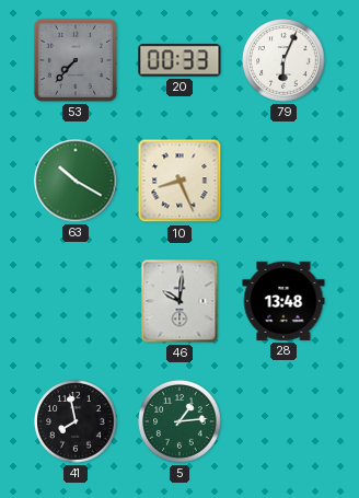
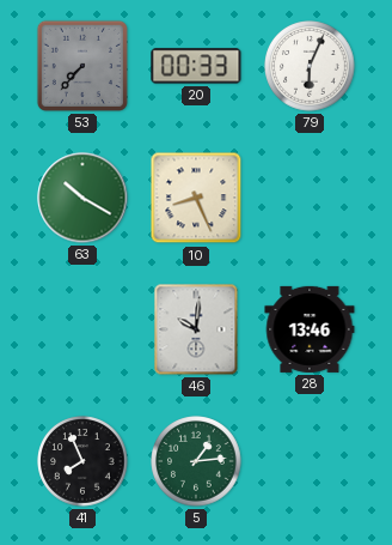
28: 13:48 -> 13:46
41: 7:58 -> 7:56
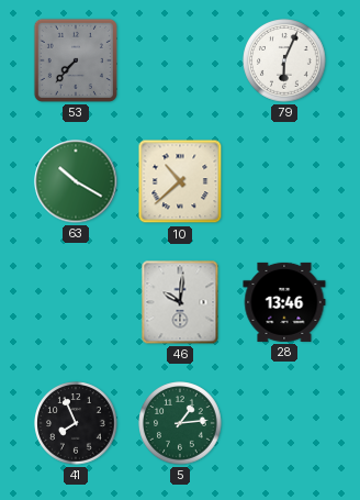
20: 00:33 -> none
10: 8:26 -> 10:38
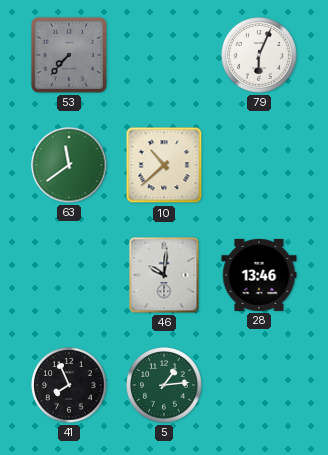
63: 10:20 -> 11:39
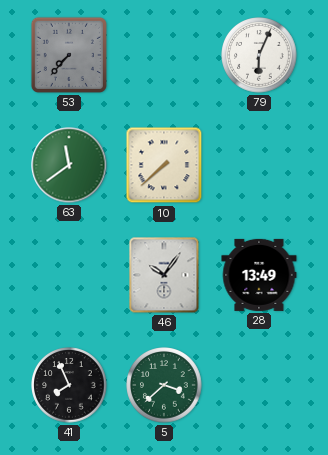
10: 10:38 -> 7:38
46: 10:01 -> 10:06
28: 13:46 -> 13:49
5: 1:14 -> 3:38
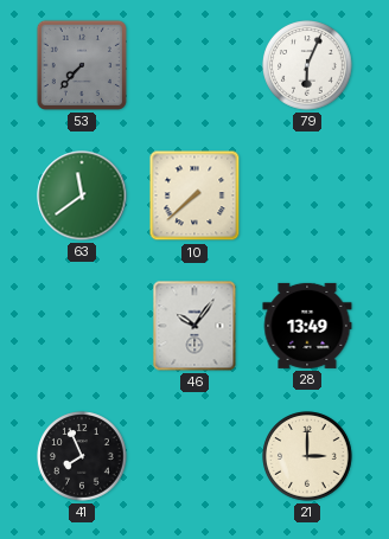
5: 3:38 -> none
21: none -> 3:00
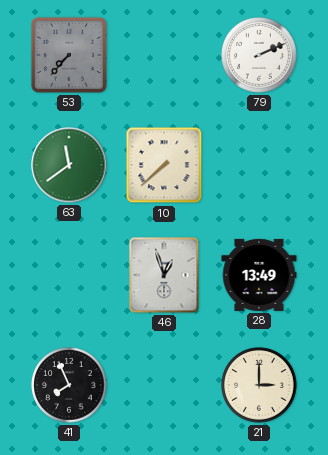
79: 6:04 -> 2:11
46: 10:06 -> 12:57
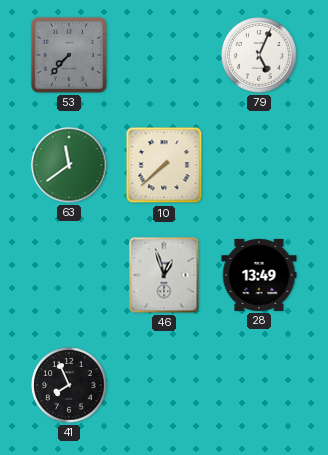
79: 2:11 -> 5:04
21: 3:00 -> none
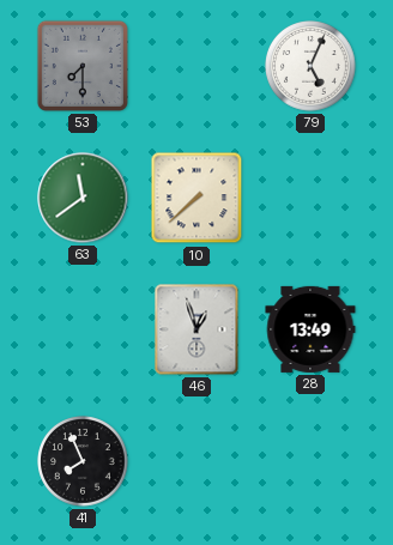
53: 7:37 -> 7:30
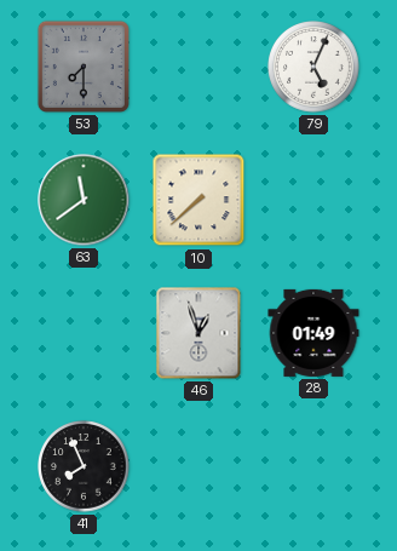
28: 13:49 -> 01:49
